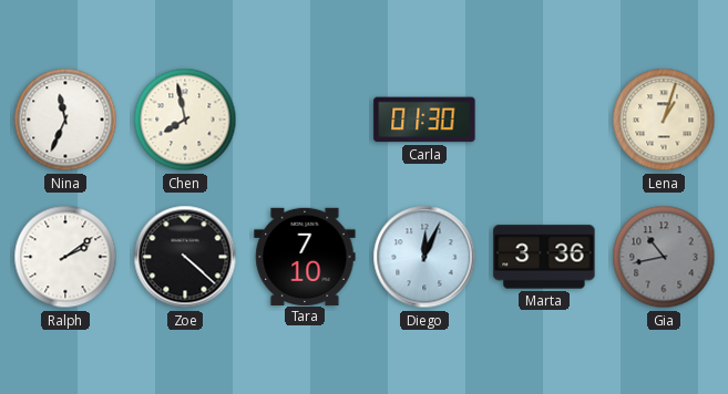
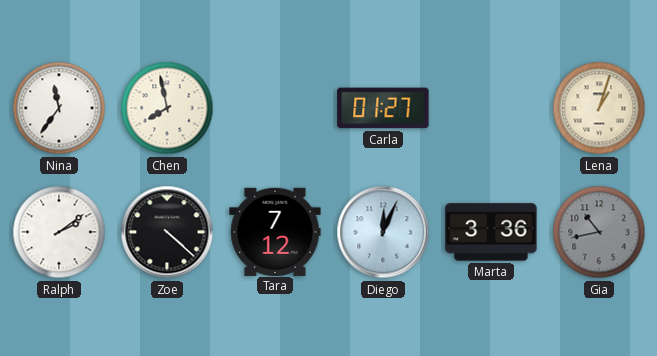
Nina: 11:34 -> 11:36
Carla: 01:30 -> 01:27
Tara: 7:10 -> 7:12
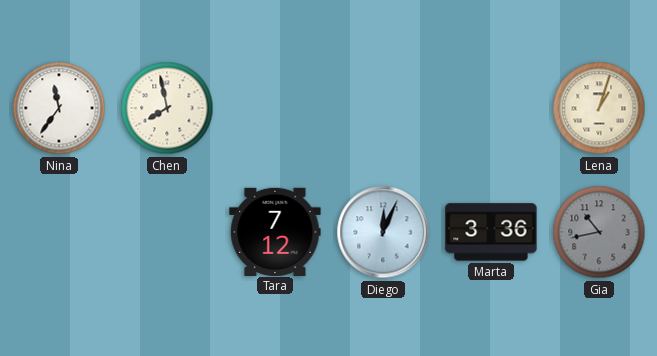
Carla: 01:27 -> none
Ralph: 2:09 -> none
Zoe: 4:22 -> none
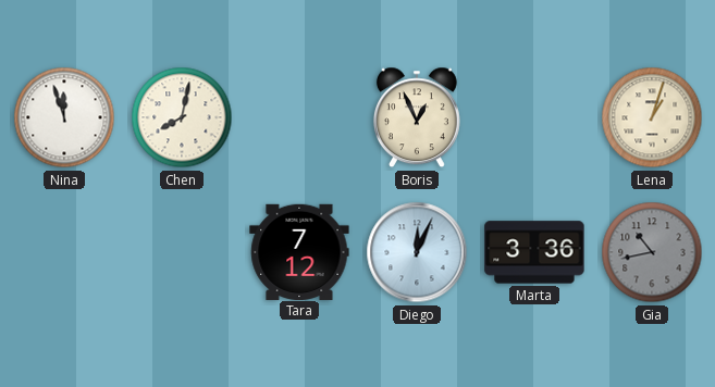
Nina: 11:36 -> 11:57
Chen: 7:58 -> 8:02
Boris: none -> 12:56
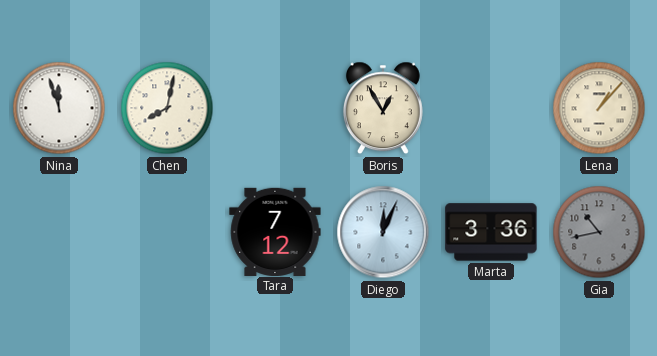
Boris: 12:56 -> 12:55
Lena: 1:03 -> 1:07
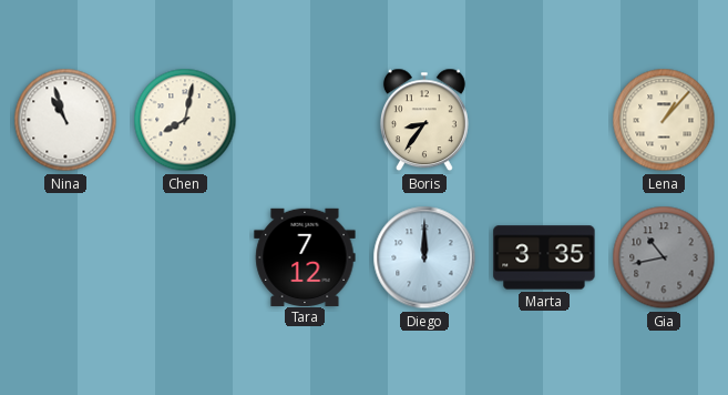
Nina: 11:57 -> 10:57
Boris: 12:55 -> 8:36
Diego: 12:04 -> 12:00
Marta: 3:36 -> 3:35
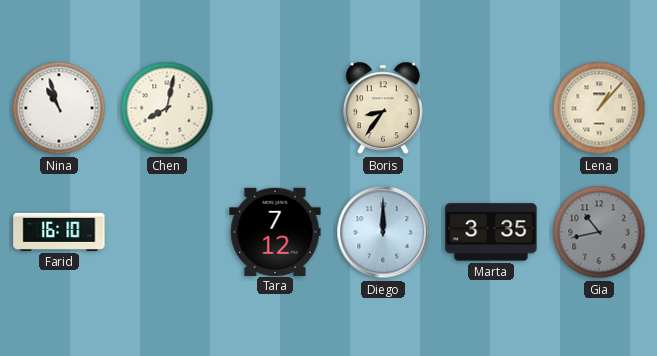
Farid: none -> 16:10
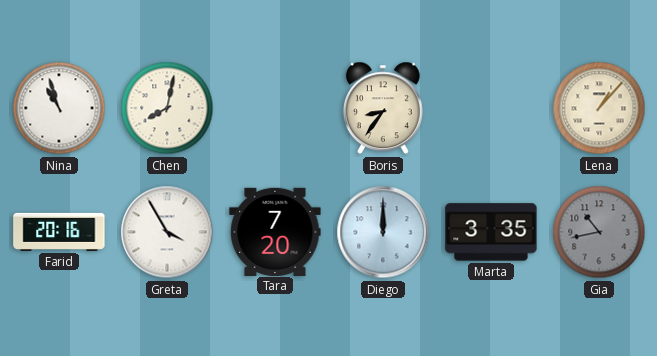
Farid: 16:10 -> 20:16
Greta: none -> 3:55
Tara: 7:12 -> 7:20
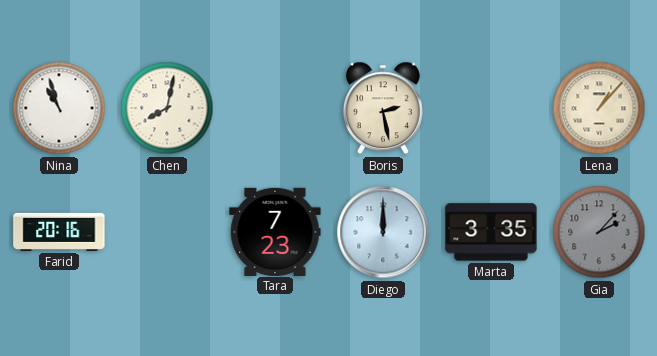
Boris: 8:36 -> 2:28
Greta: 3:55 -> none
Tara: 7:20 -> 7:23
Gia: 10:43 -> 2:07
